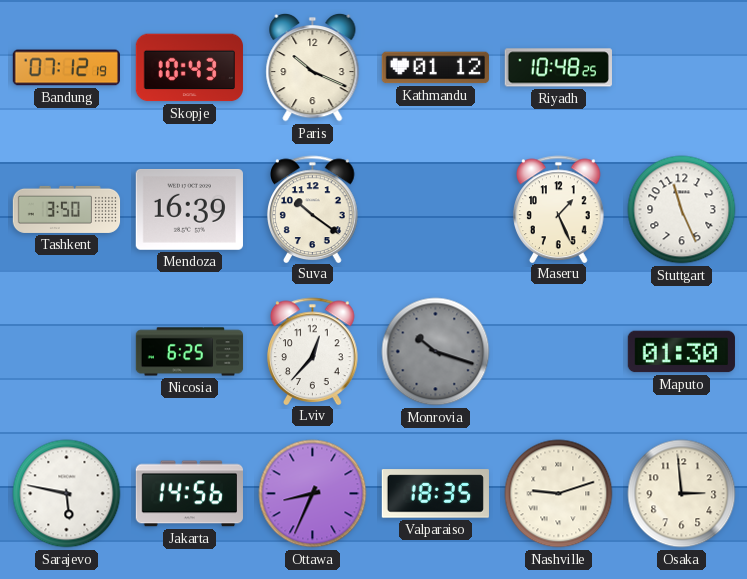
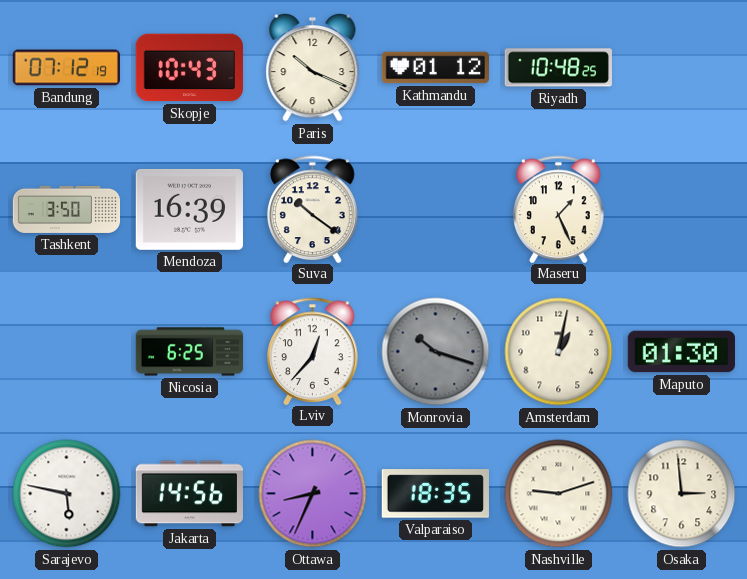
Stuttgart: 11:26 -> none
Amsterdam: none -> 1:02
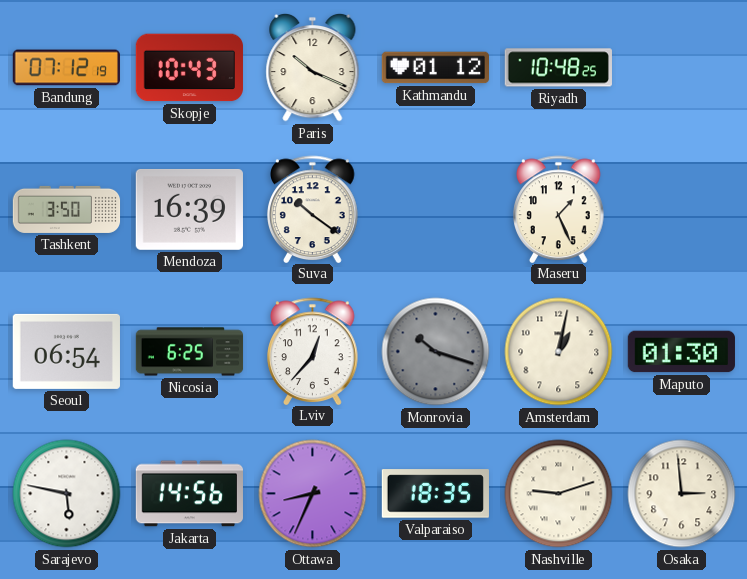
Seoul: none -> 06:54
